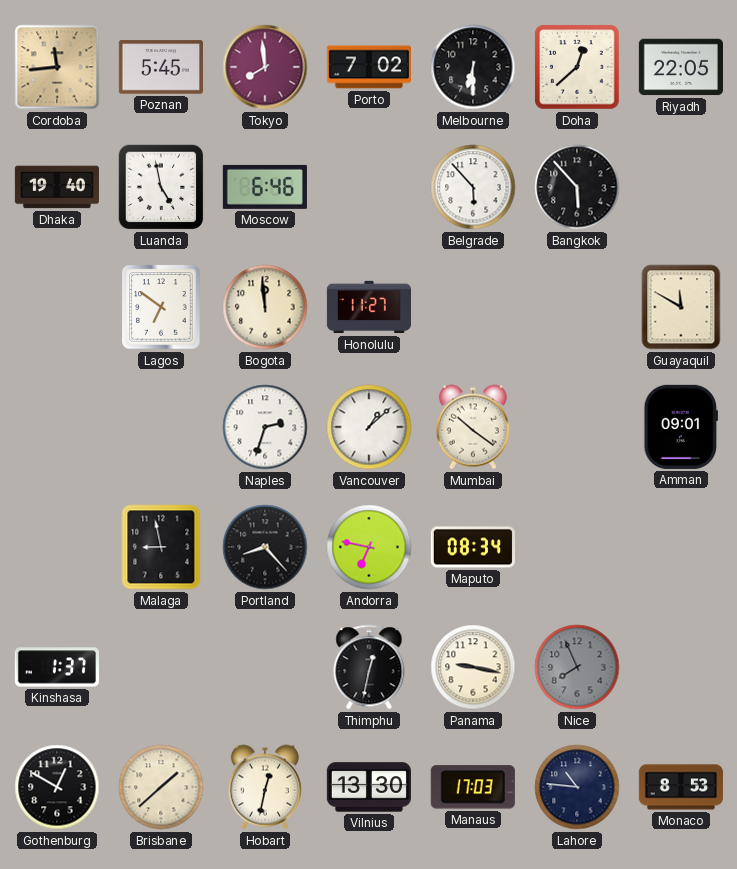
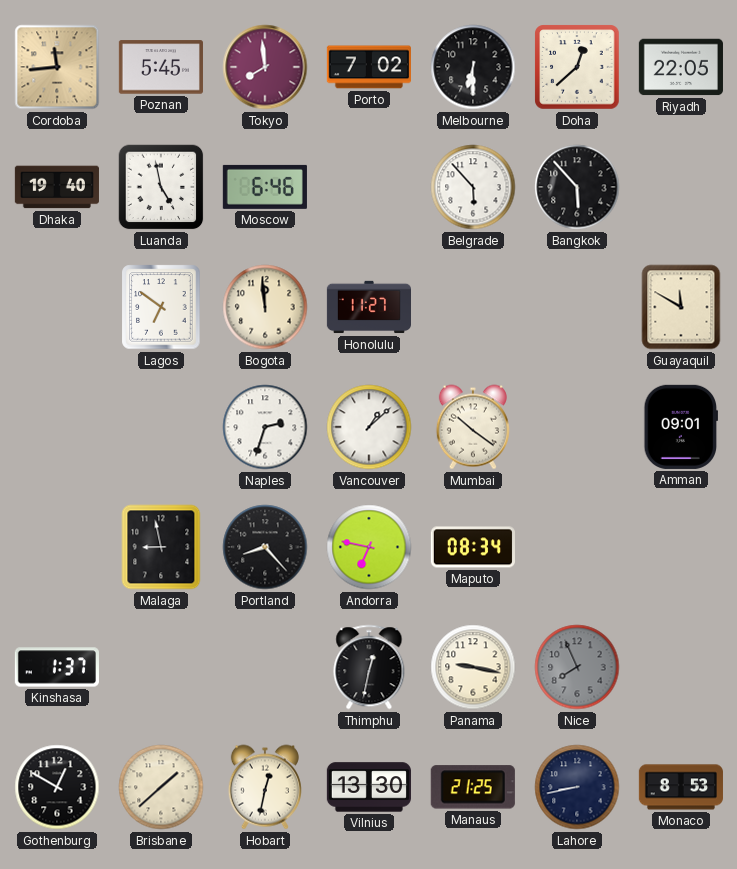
Manaus: 17:03 -> 21:25
Lahore: 10:46 -> 8:43
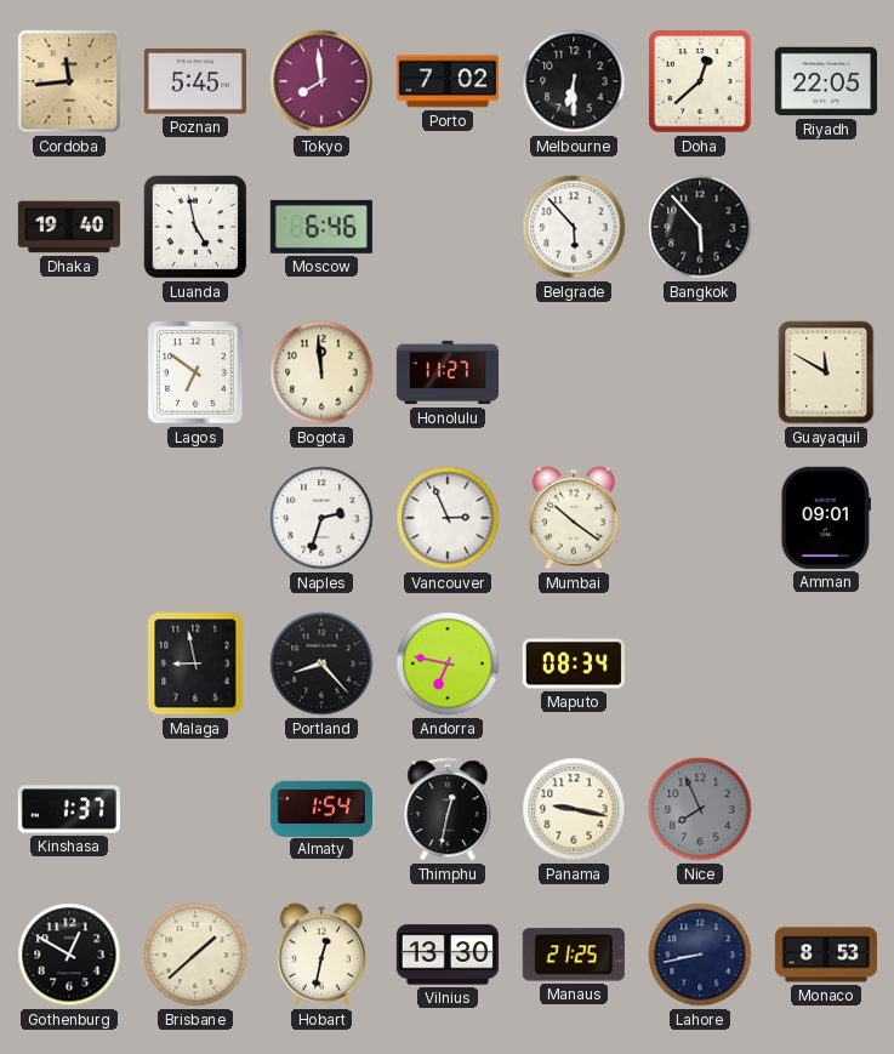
Vancouver: 1:08 -> 2:56
Almaty: none -> 1:54
